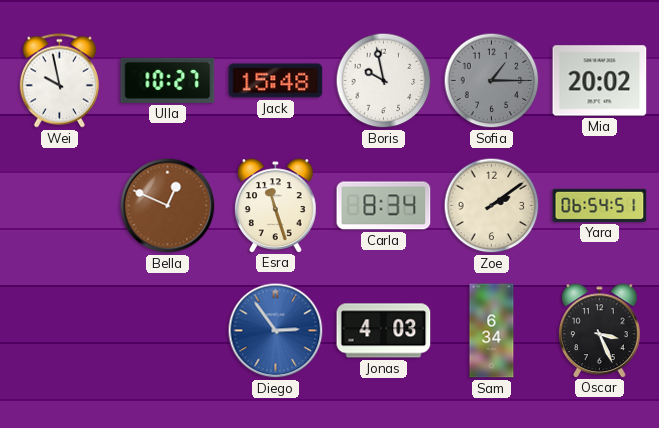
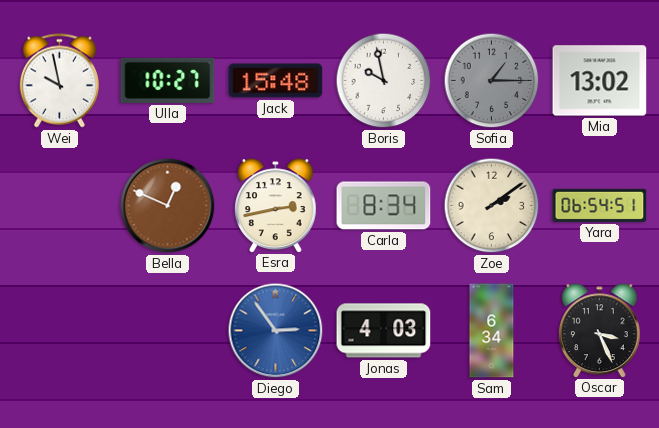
Mia: 20:02 -> 13:02
Esra: 11:27 -> 2:43
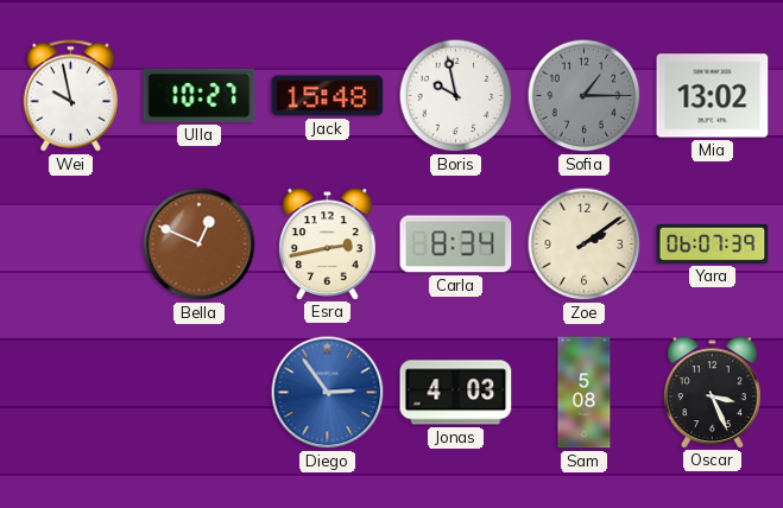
Yara: 06:54 -> 06:07
Sam: 6:34 -> 5:08
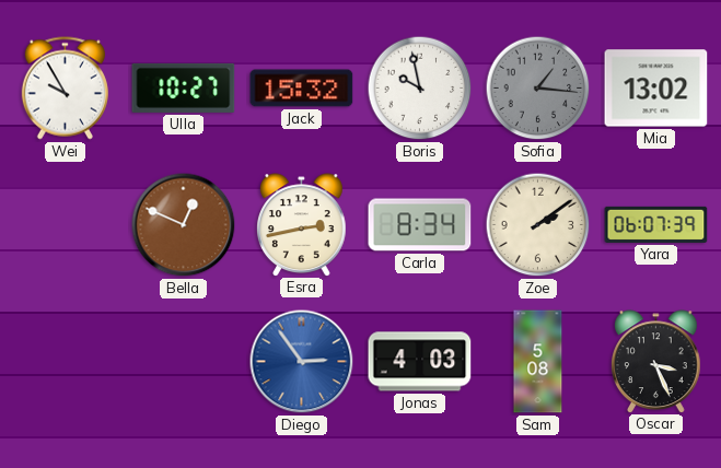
Wei: 9:58 -> 9:55
Jack: 15:48 -> 15:32
Sofia: 1:15 -> 1:16
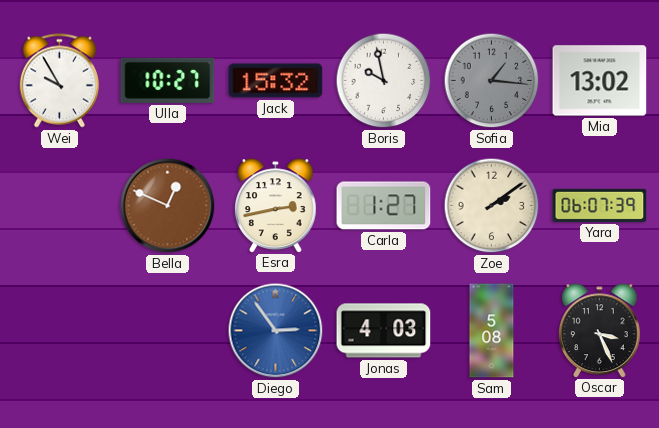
Carla: 8:34 -> 1:27
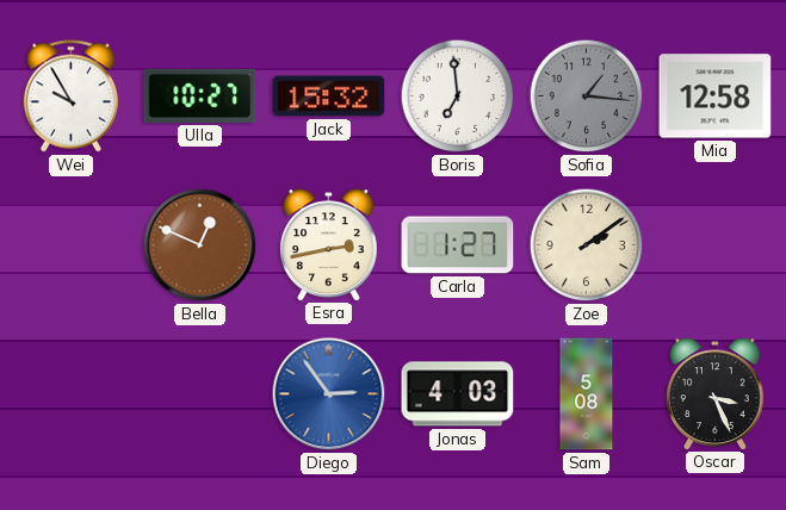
Boris: 9:58 -> 6:59
Mia: 13:02 -> 12:58
Yara: 06:07 -> none
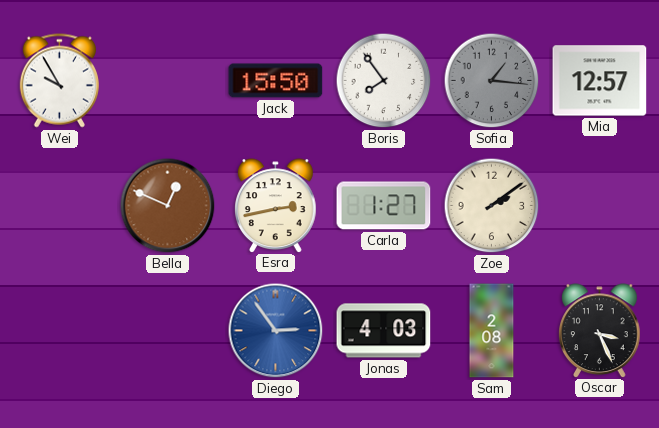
Ulla: 10:27 -> none
Jack: 15:32 -> 15:50
Boris: 6:59 -> 7:54
Mia: 12:58 -> 12:57
Sam: 5:08 -> 2:08
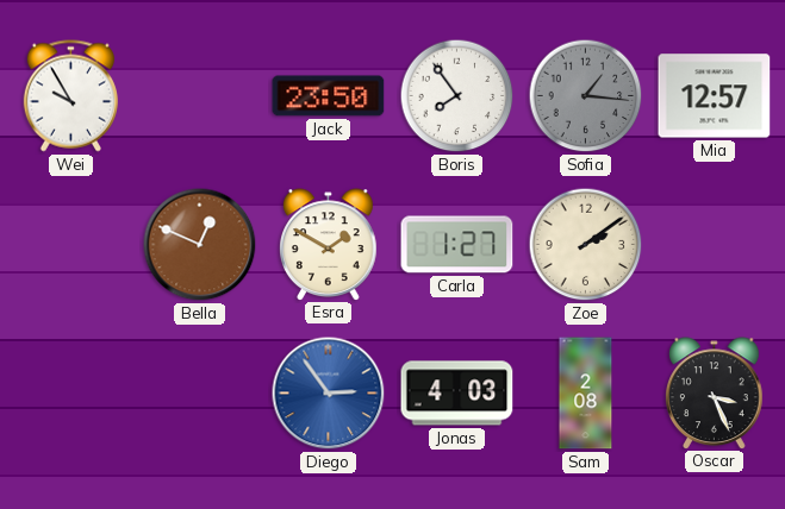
Jack: 15:50 -> 23:50
Esra: 2:43 -> 1:50
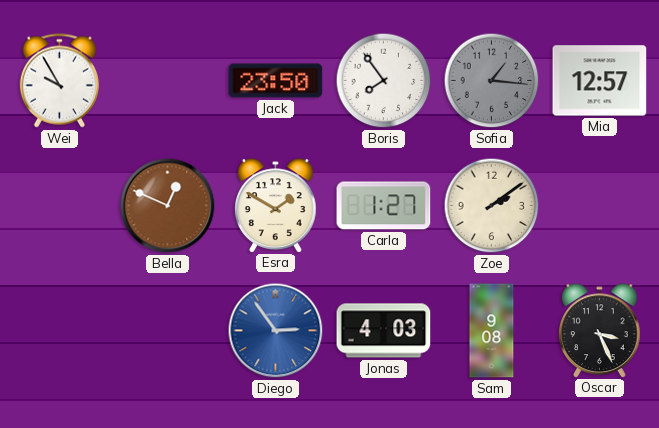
Sam: 2:08 -> 9:08
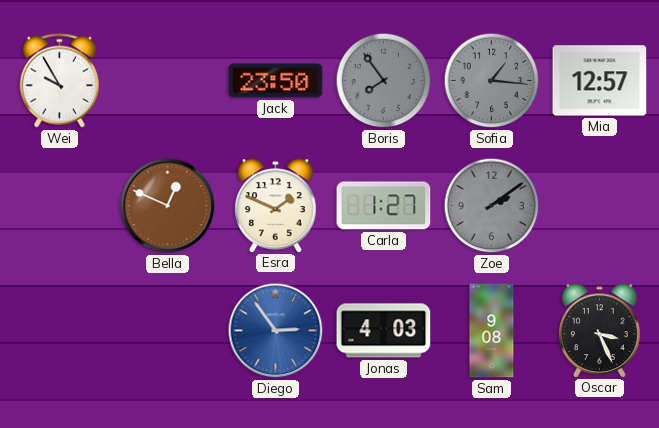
Boris dial: white -> grey
Esra: 1:50 -> 1:49
Zoe dial: cream -> grey
